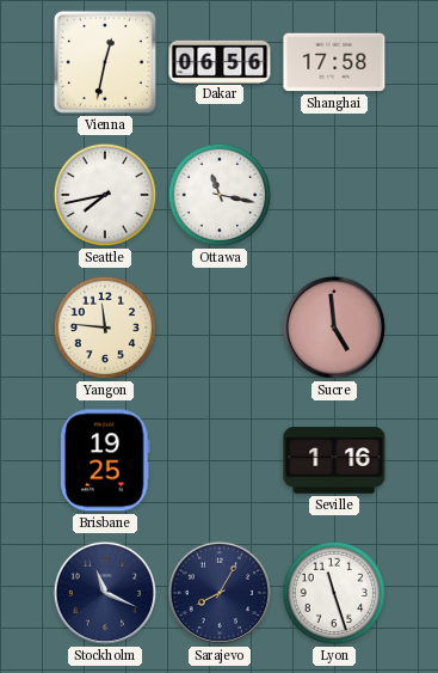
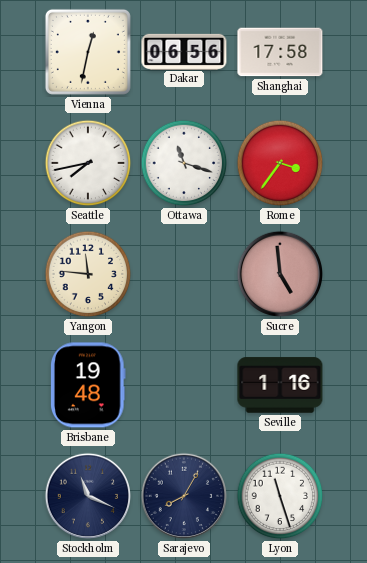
Ottawa: 11:17 -> 11:18
Rome: none -> 3:36
Brisbane: 19:25 -> 19:48
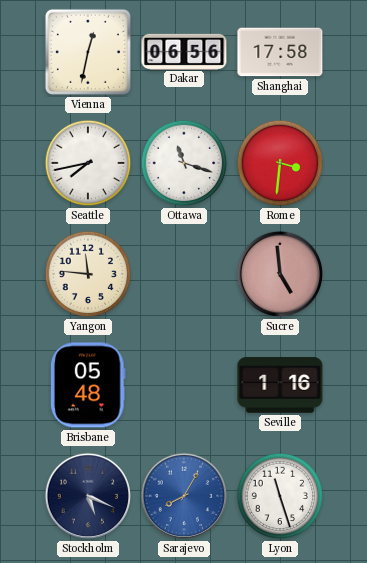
Rome: 3:36 -> 3:31
Brisbane: 19:48 -> 05:48
Stockholm: 11:19 -> 5:19
Sarajevo dial: navy -> blue
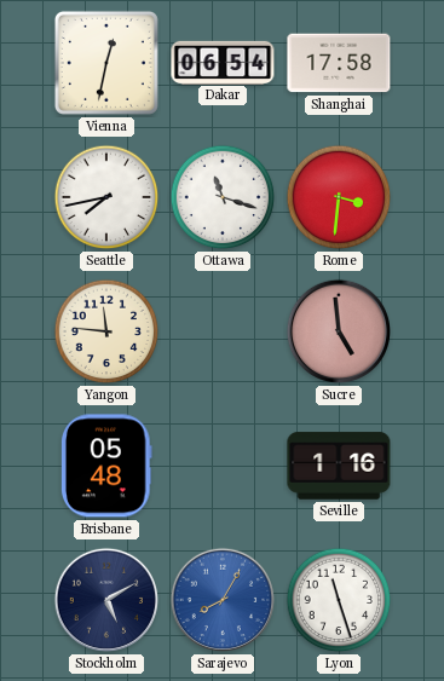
Dakar: 06:56 -> 06:54
Stockholm: 5:19 -> 5:10
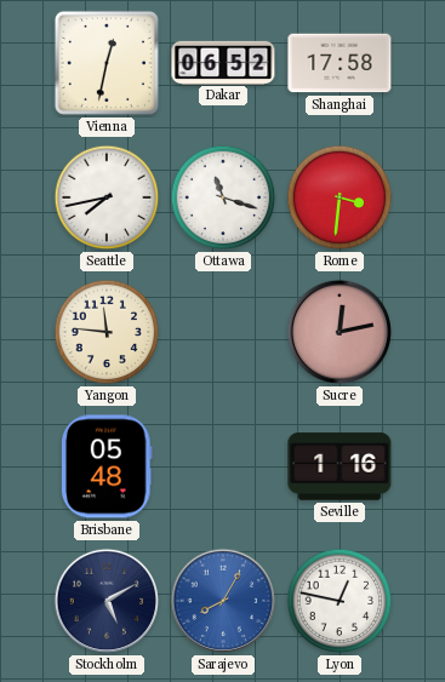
Dakar: 06:54 -> 06:52
Sucre: 4:59 -> 12:13
Lyon: 11:27 -> 12:47
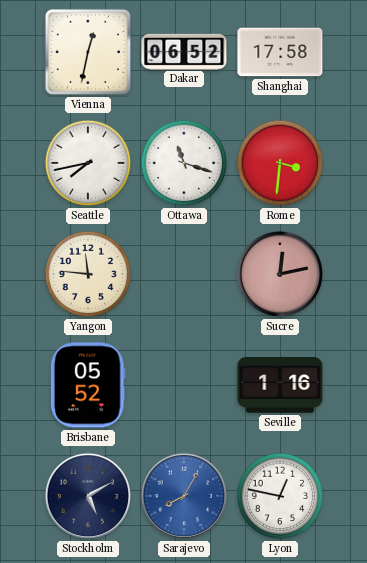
Brisbane: 05:48 -> 05:52
